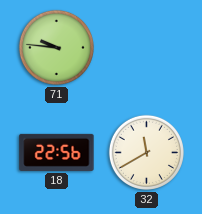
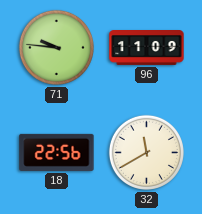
96: none -> 11:09
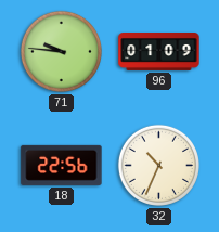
96: 11:09 -> 01:09
32: 11:40 -> 10:34
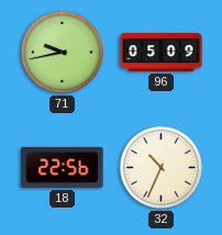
71: 9:46 -> 9:43
96: 01:09 -> 05:09
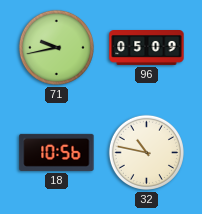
18: 22:56 -> 10:56
32: 10:34 -> 10:47
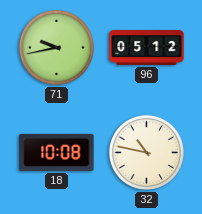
96: 05:09 -> 05:12
18: 10:56 -> 10:08
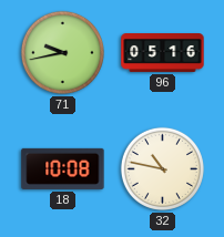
96: 05:12 -> 05:16
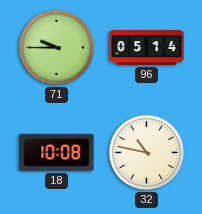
71: 9:43 -> 9:45
96: 05:16 -> 05:14
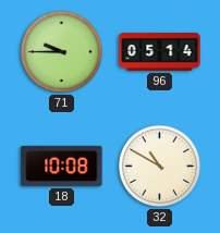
32: 10:47 -> 10:50
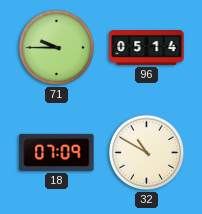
18: 10:08 -> 07:09
